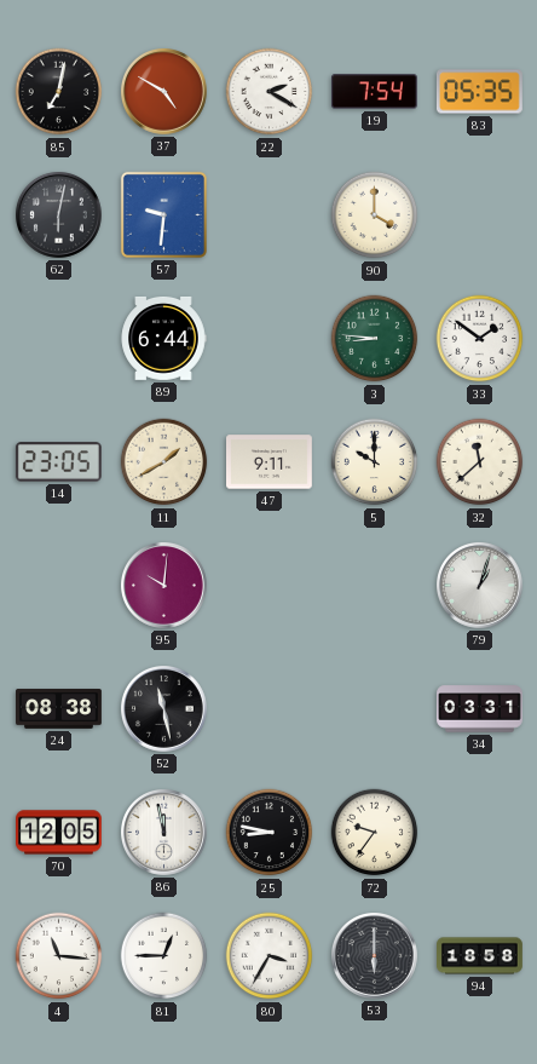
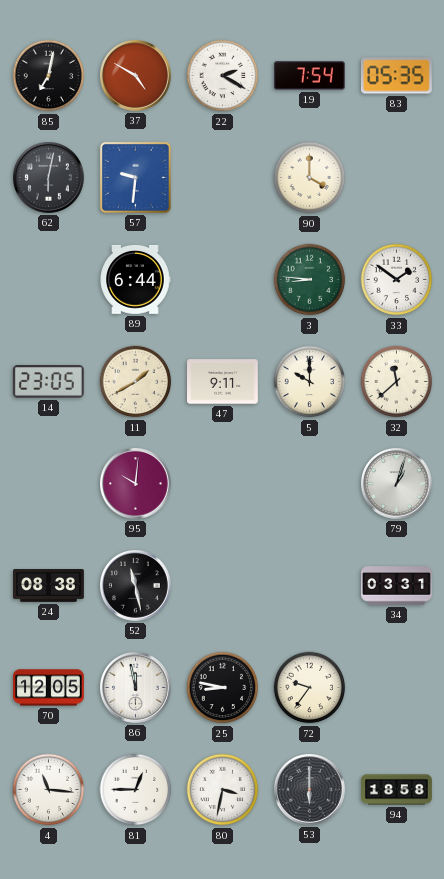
80: 3:35 -> 3:32
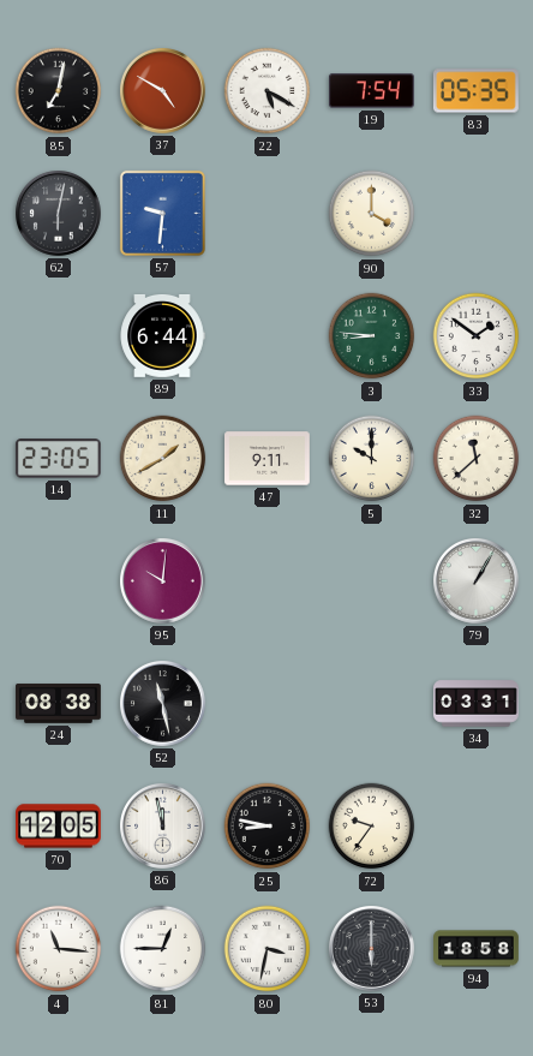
22: 2:20 -> 5:20
79: 1:03 -> 1:05
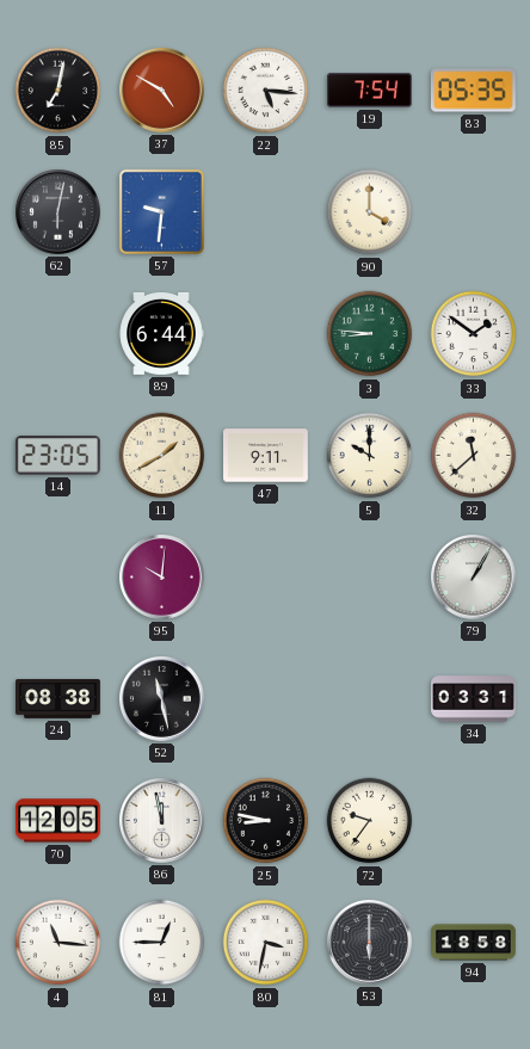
22: 5:20 -> 5:16
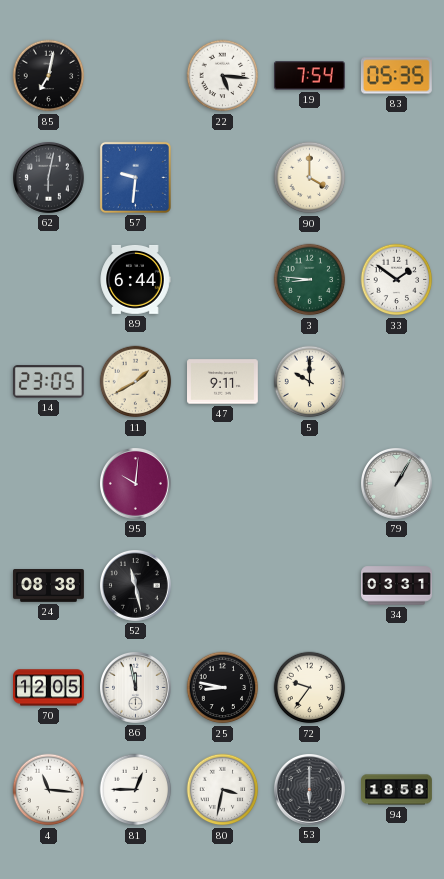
37: 4:50 -> none
32: 11:38 -> none
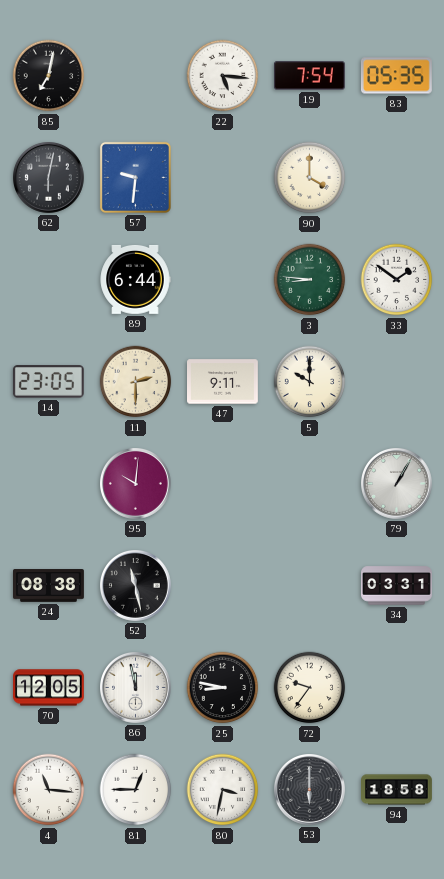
11: 1:40 -> 2:30
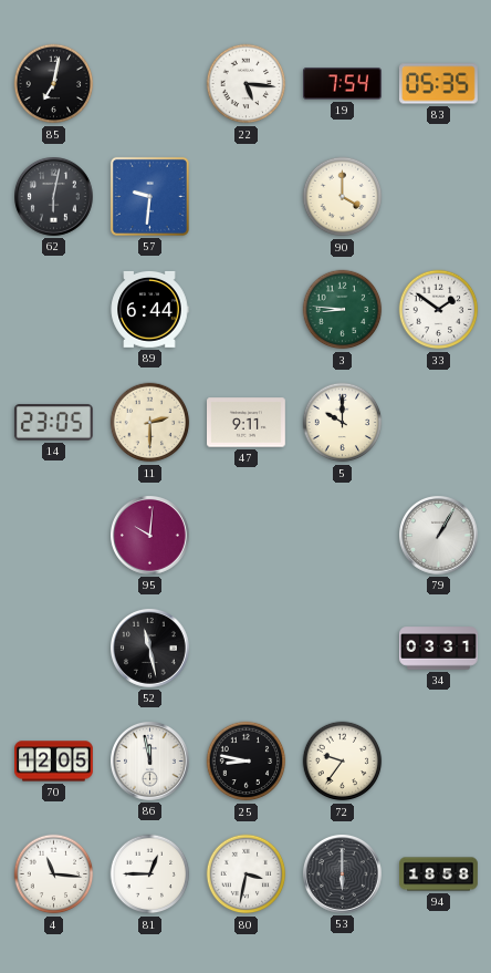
24: 08:38 -> none
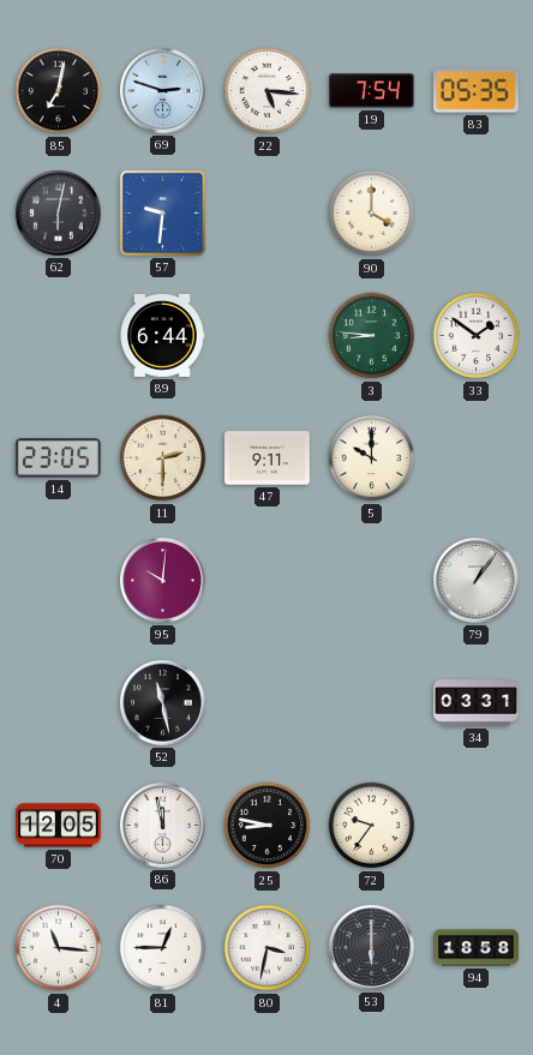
69: none -> 2:48
79: 1:05 -> 1:06
